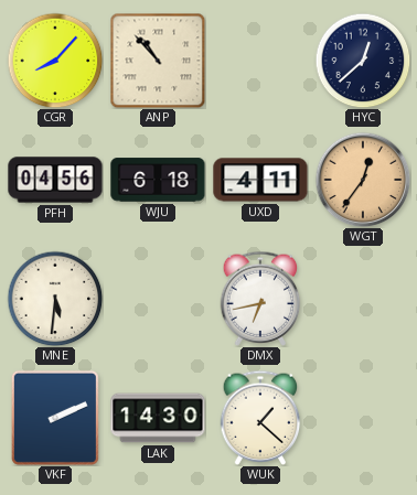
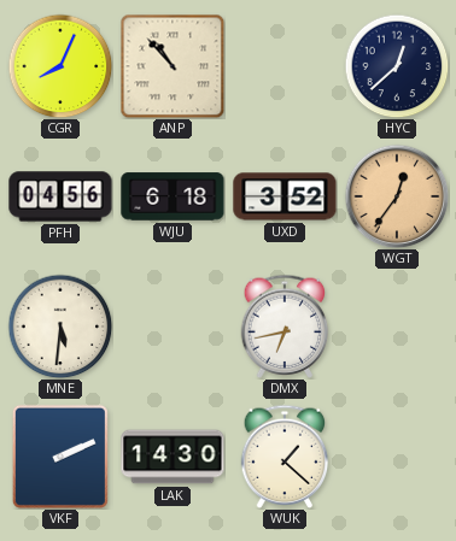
CGR: 8:07 -> 8:04
UXD: 4:11 -> 3:52
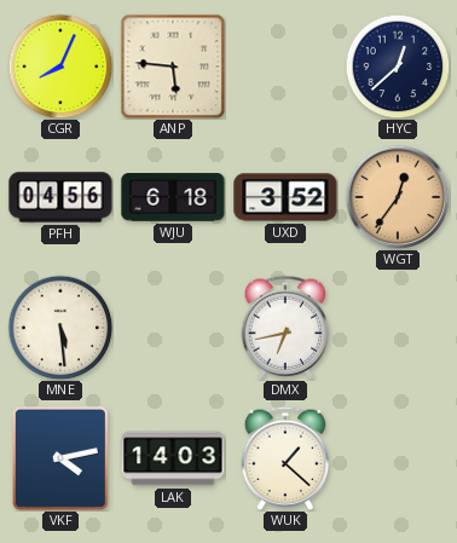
ANP: 10:53 -> 5:46
MNE: 5:31 -> 5:29
VKF: 2:11 -> 4:13
LAK: 14:30 -> 14:03
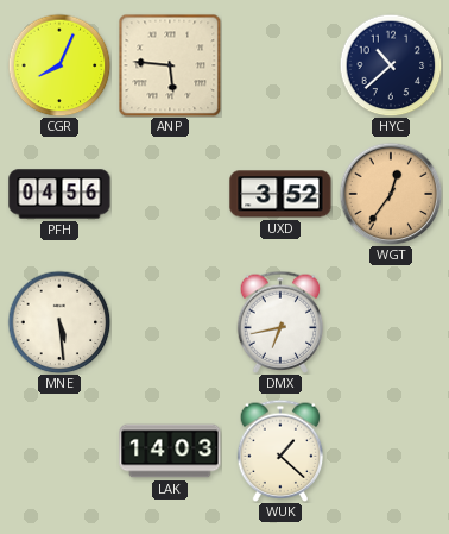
HYC: 12:38 -> 10:38
WJU: 6:18 -> none
VKF: 4:13 -> none
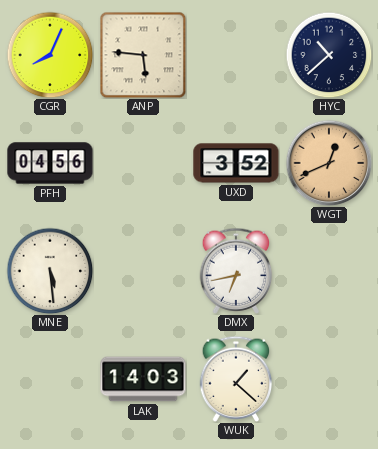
WGT: 12:36 -> 12:41
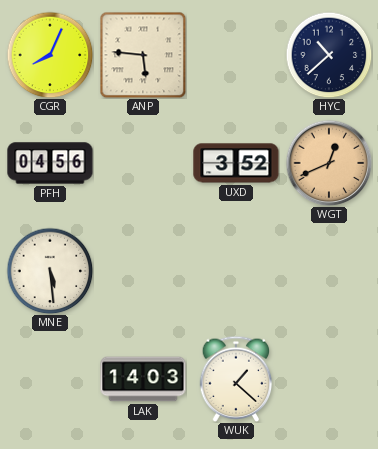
DMX: 6:43 -> none
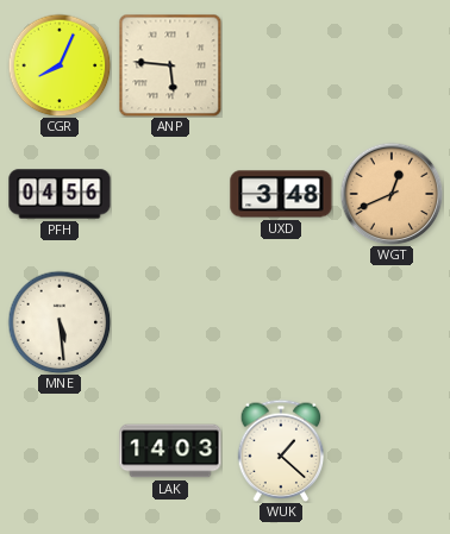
HYC: 10:38 -> none
UXD: 3:52 -> 3:48
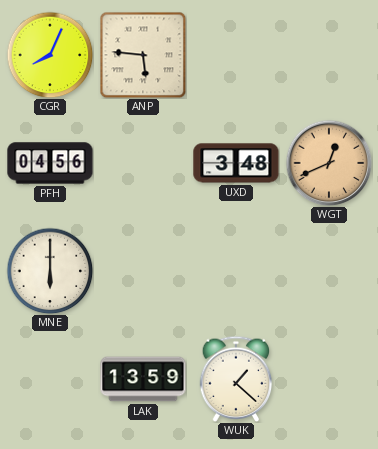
MNE: 5:29 -> 6:00
LAK: 14:03 -> 13:59
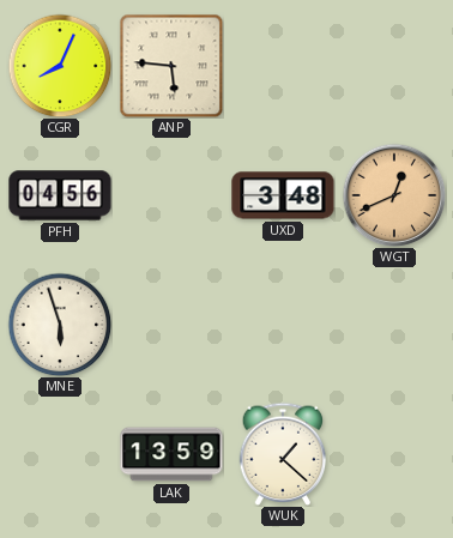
MNE: 6:00 -> 5:57
